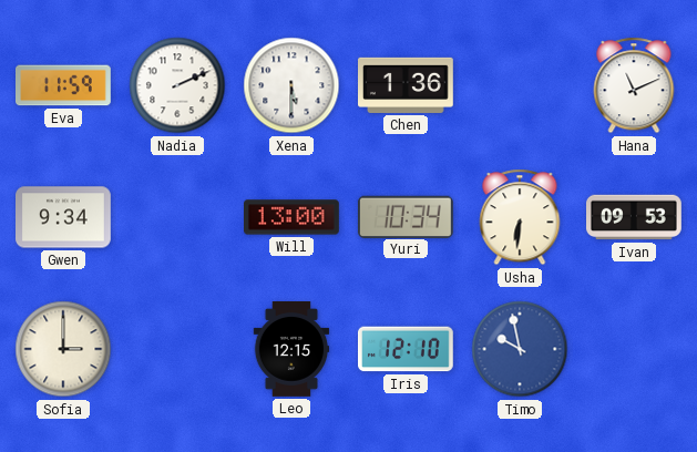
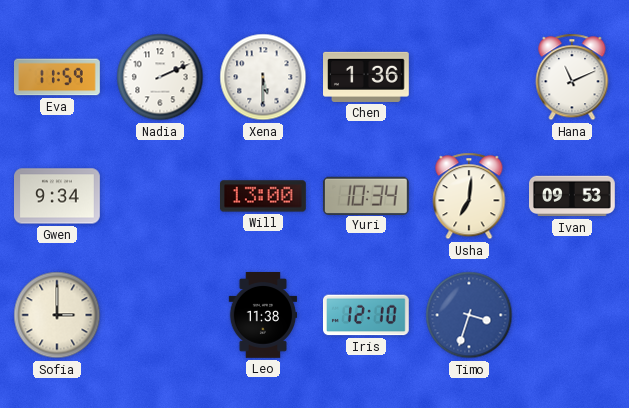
Usha: 6:31 -> 7:01
Leo: 12:15 -> 11:38
Timo: 9:58 -> 3:33
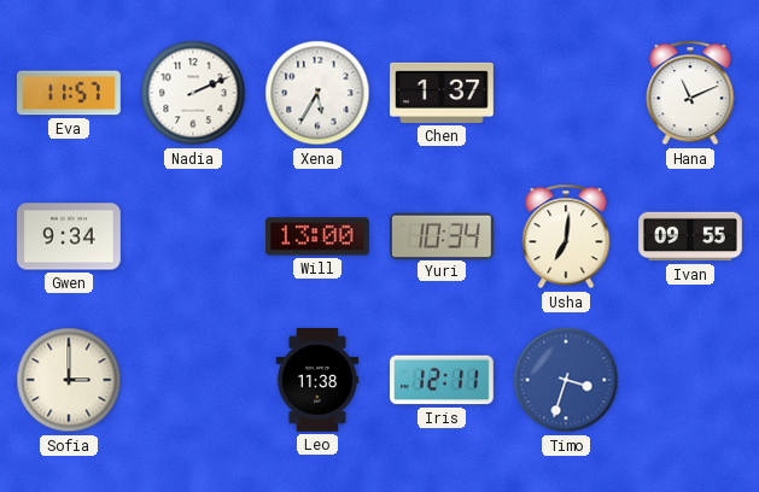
Eva: 11:59 -> 11:57
Xena: 5:30 -> 5:35
Chen: 1:36 -> 1:37
Ivan: 09:53 -> 09:55
Iris: 12:10 -> 12:11
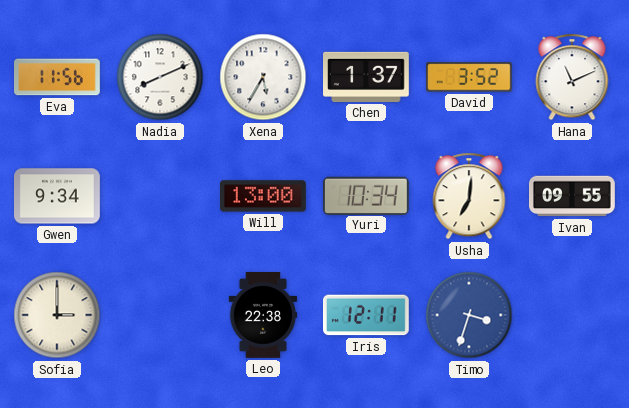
Eva: 11:57 -> 11:56
Nadia: 2:11 -> 8:11
David: none -> 3:52
Leo: 11:38 -> 22:38
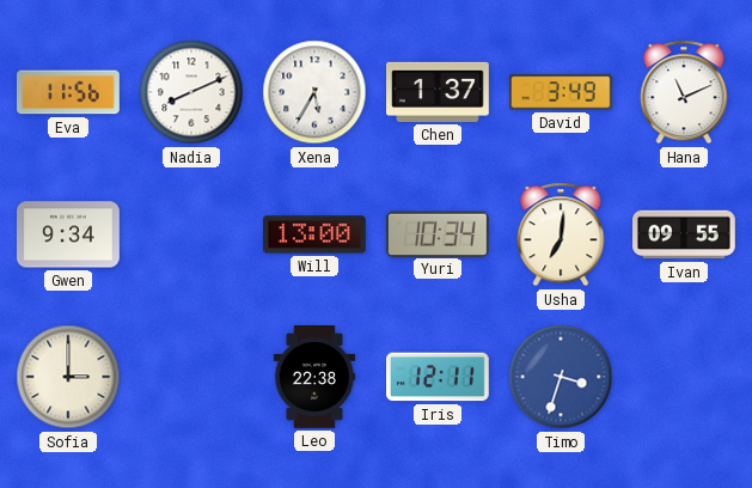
David: 3:52 -> 3:49
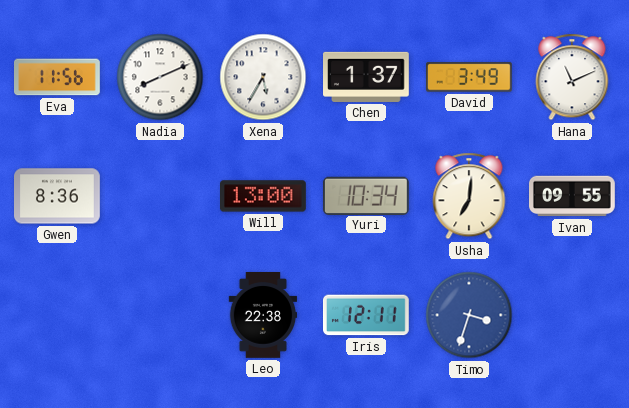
Gwen: 9:34 -> 8:36
Sofia: 3:00 -> none
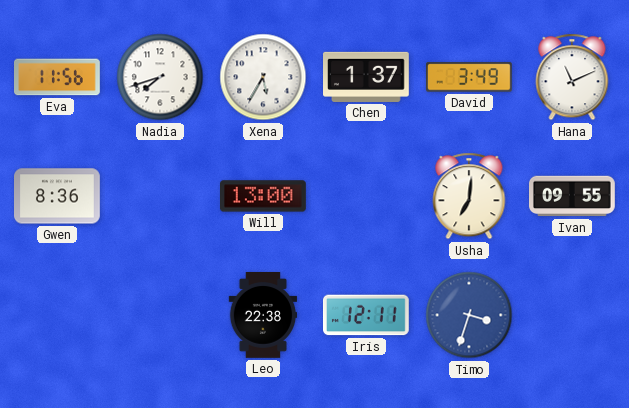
Nadia: 8:11 -> 7:42
Yuri: 10:34 -> none
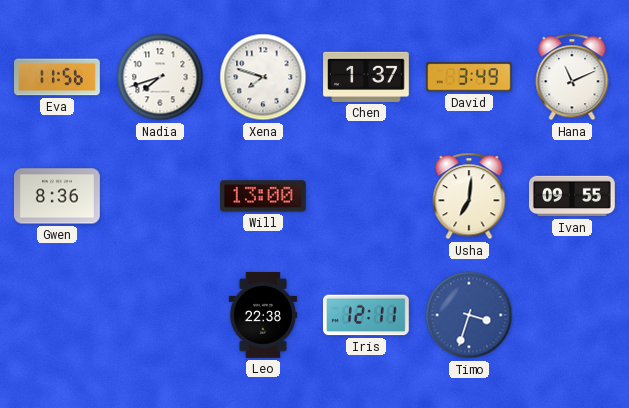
Xena: 5:35 -> 7:48
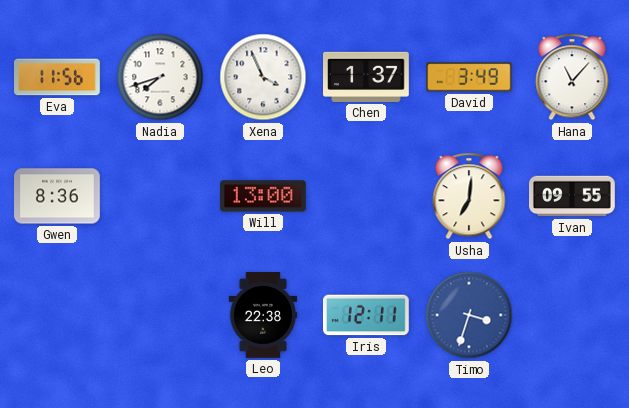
Xena: 7:48 -> 3:56
Hana: 11:11 -> 11:07
